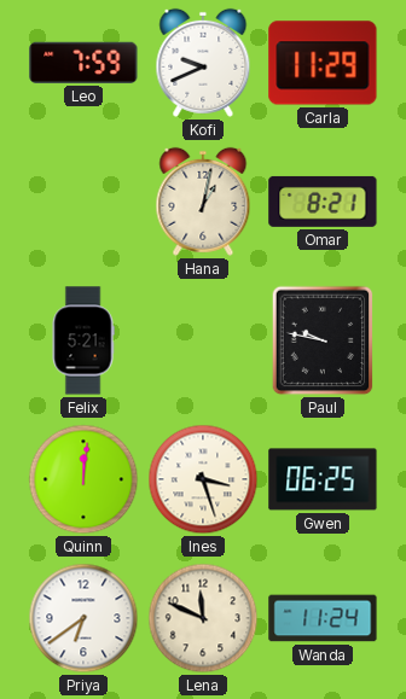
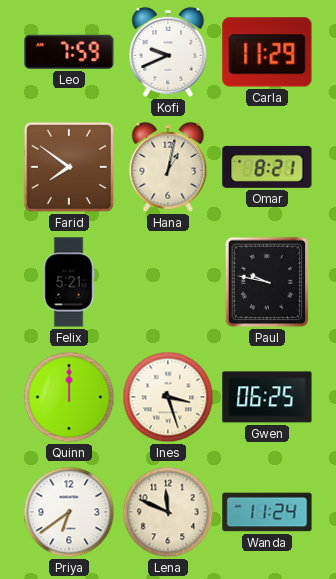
Farid: none -> 7:51
Quinn: 12:01 -> 12:00
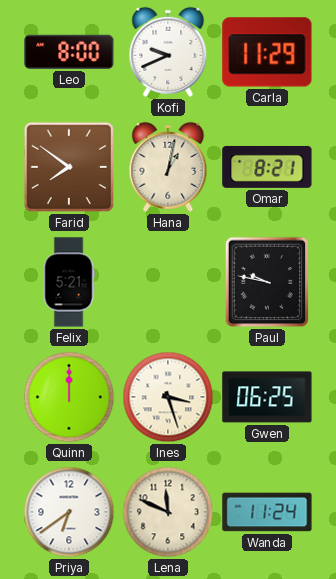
Leo: 7:59 -> 8:00
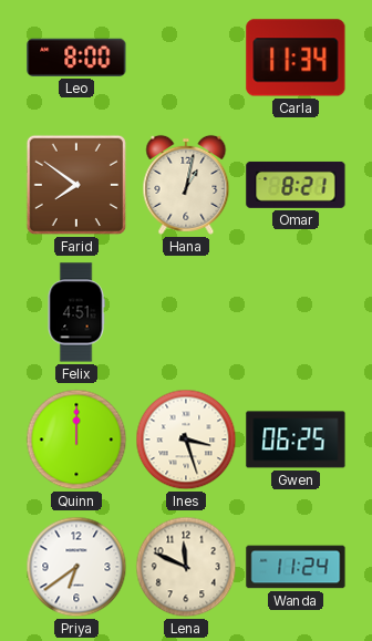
Kofi: 9:41 -> none
Carla: 11:29 -> 11:34
Felix: 5:21 -> 4:51
Paul: 9:47 -> none
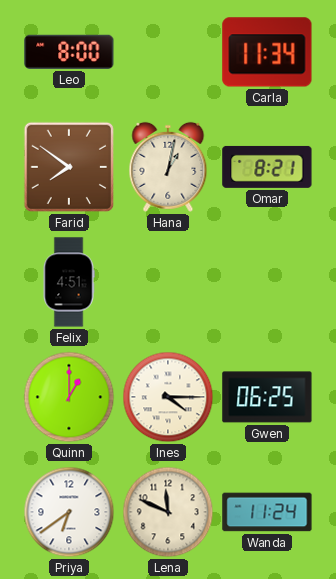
Quinn: 12:00 -> 1:00
Ines: 3:27 -> 4:15
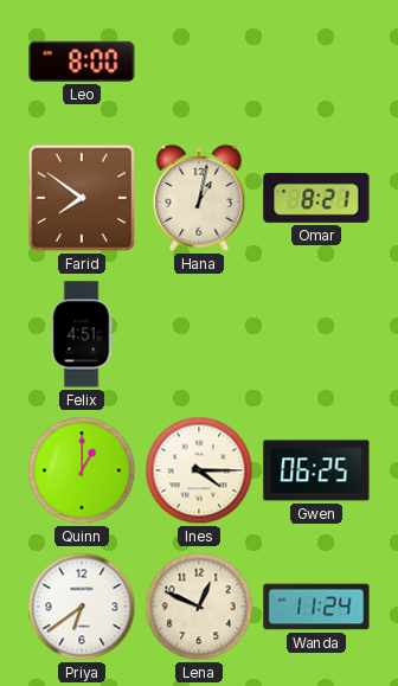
Carla: 11:34 -> none
Lena: 11:49 -> 12:49
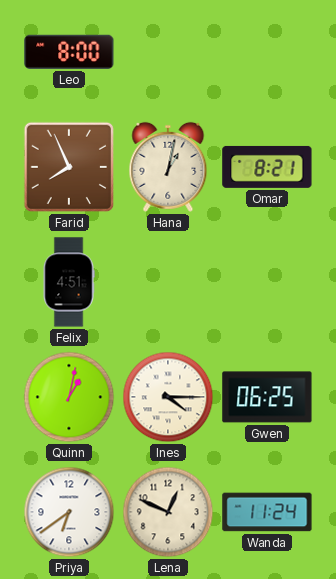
Farid: 7:51 -> 7:56
Quinn: 1:00 -> 1:02
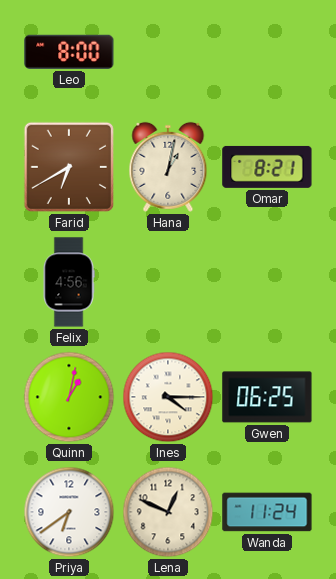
Farid: 7:56 -> 6:40
Felix: 4:51 -> 4:56
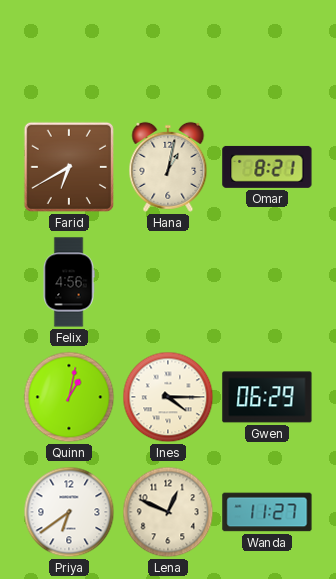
Leo: 8:00 -> none
Gwen: 06:25 -> 06:29
Wanda: 11:24 -> 11:27
